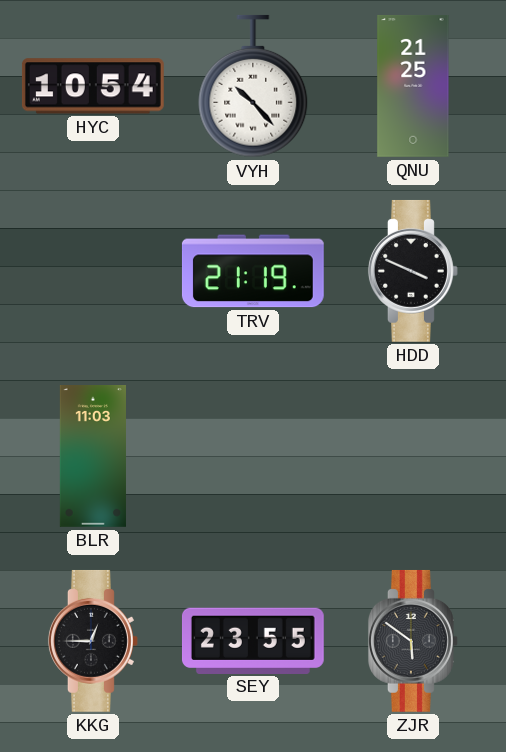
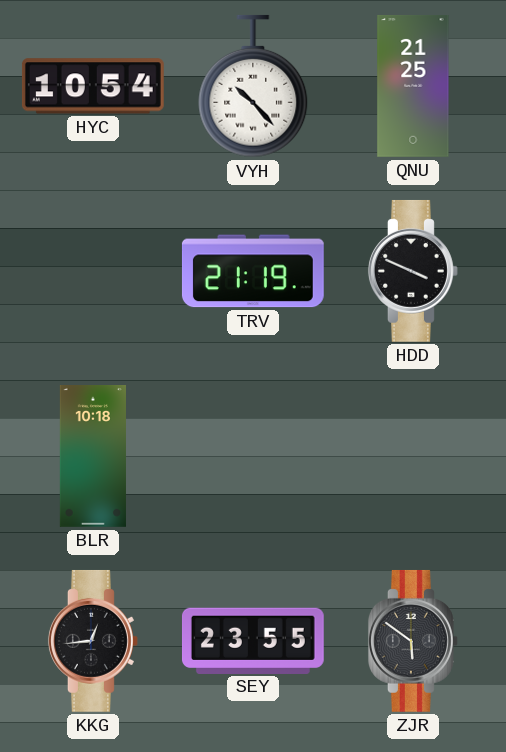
BLR: 11:03 -> 10:18
KKG: 12:45 -> 12:44
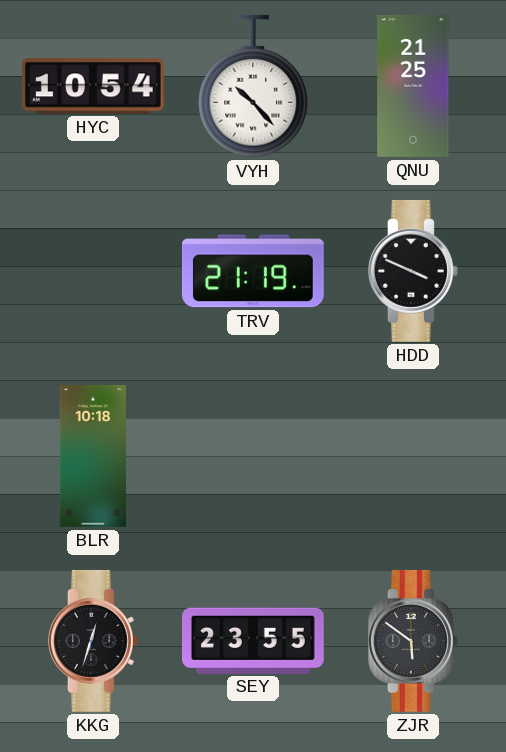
KKG: 12:44 -> 12:33
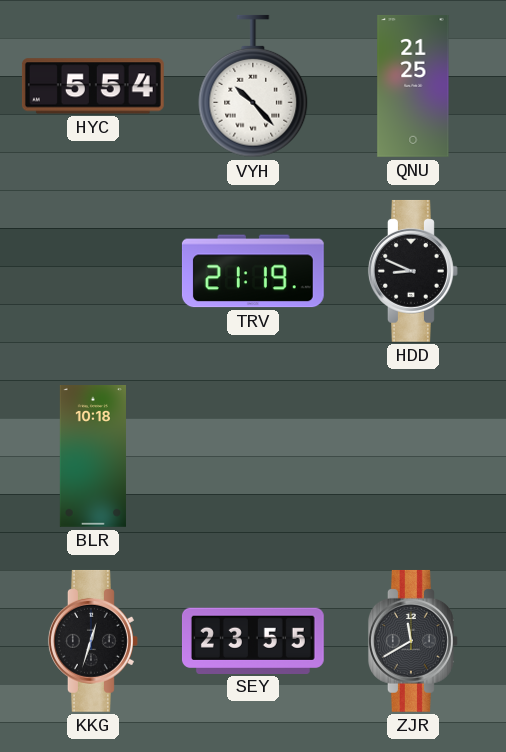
HYC: 10:54 -> 5:54
HDD: 3:49 -> 8:49
ZJR: 5:51 -> 11:40
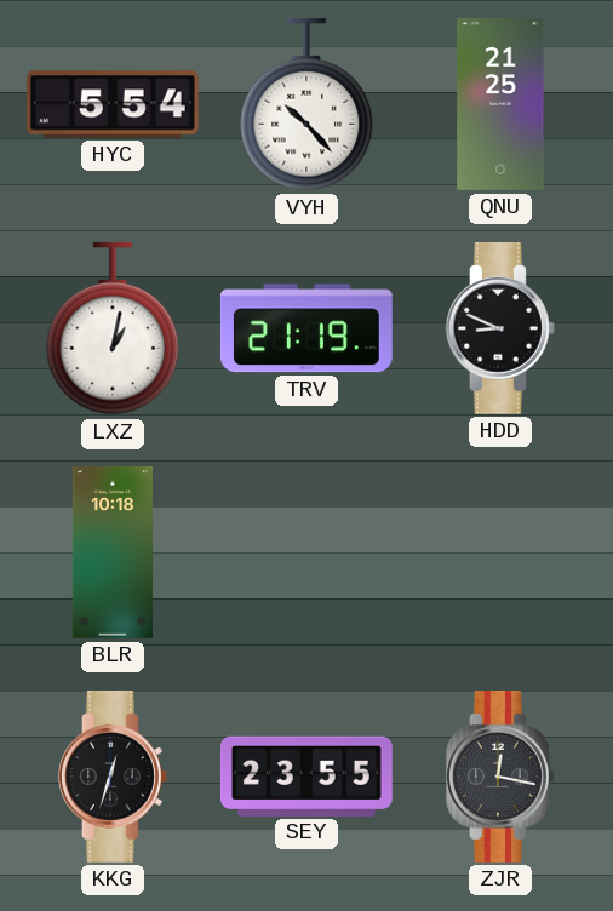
LXZ: none -> 1:02
ZJR: 11:40 -> 12:17
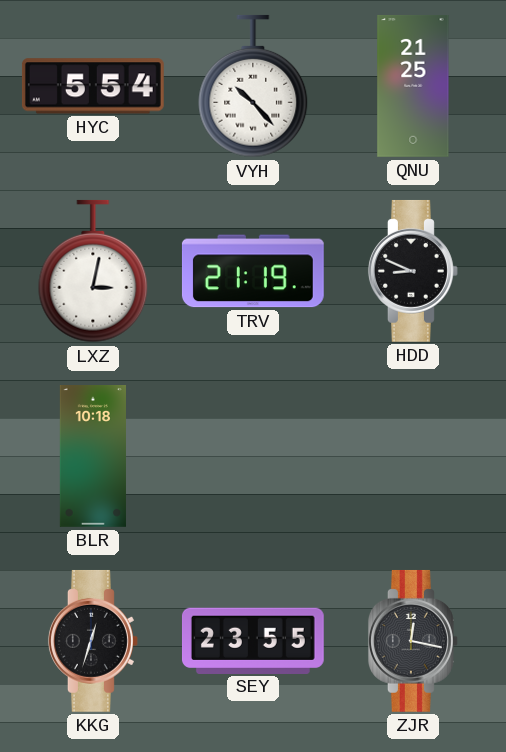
LXZ: 1:02 -> 3:02
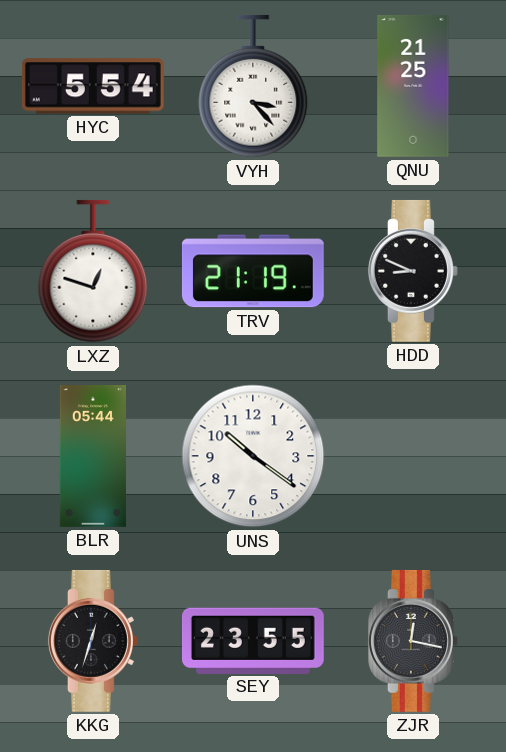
VYH: 10:23 -> 3:23
LXZ: 3:02 -> 12:48
BLR: 10:18 -> 05:44
UNS: none -> 10:21
